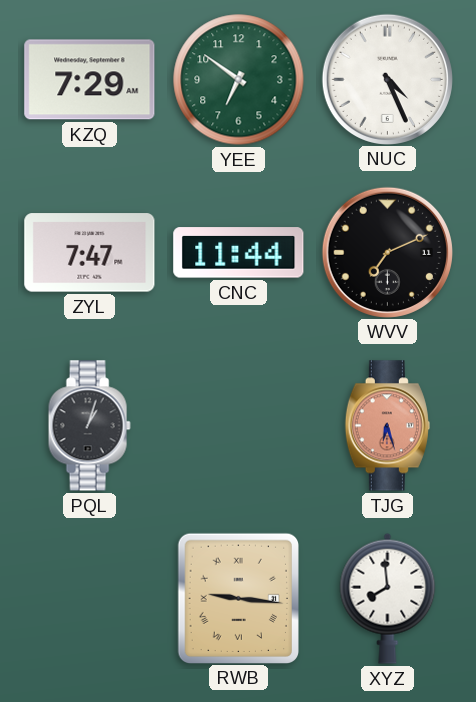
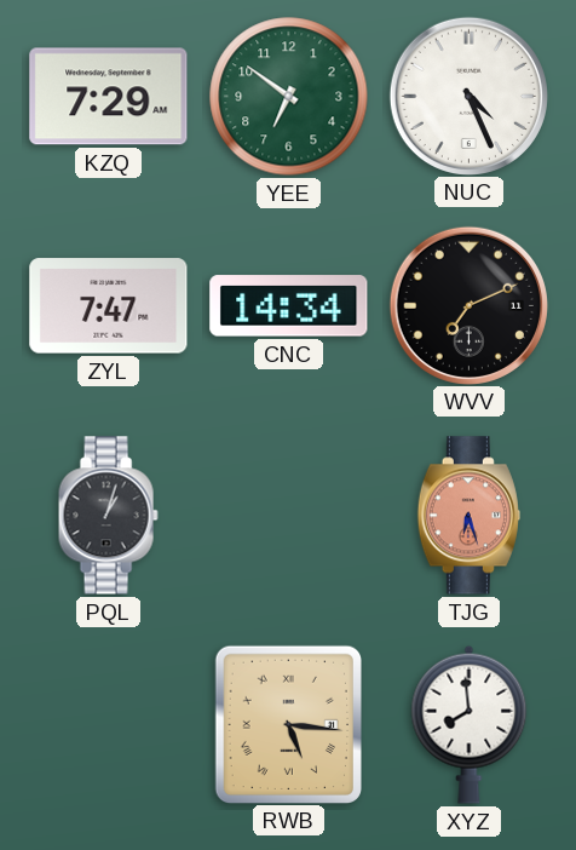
CNC: 11:44 -> 14:34
RWB: 9:16 -> 5:16
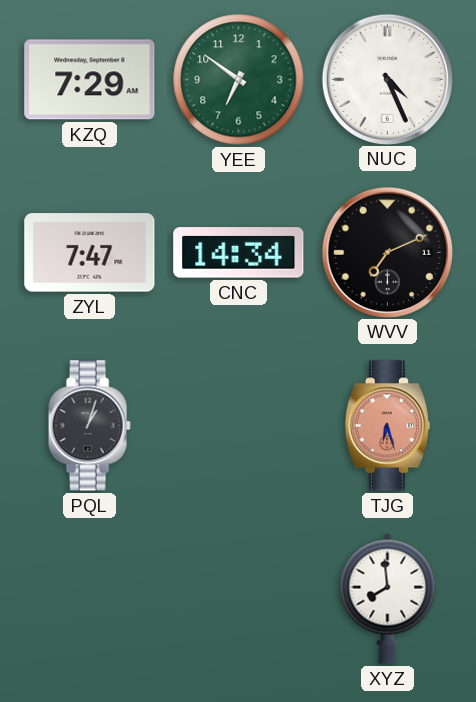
RWB: 5:16 -> none
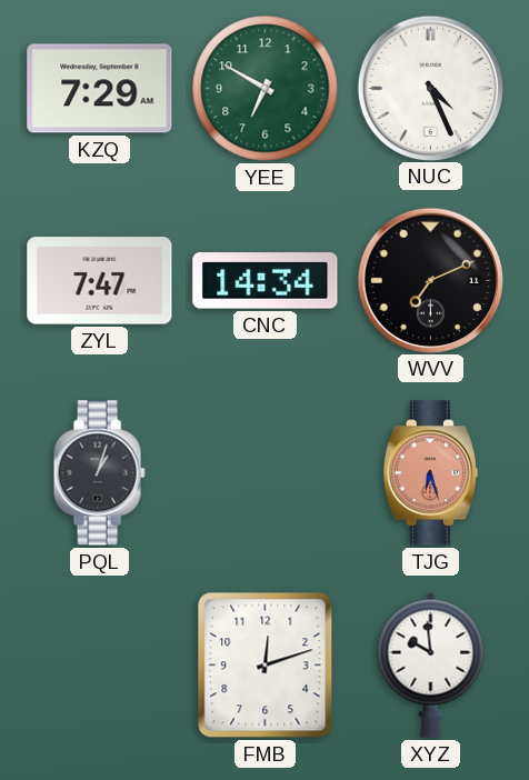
YEE: 6:51 -> 6:50
FMB: none -> 12:12
XYZ: 7:59 -> 9:59
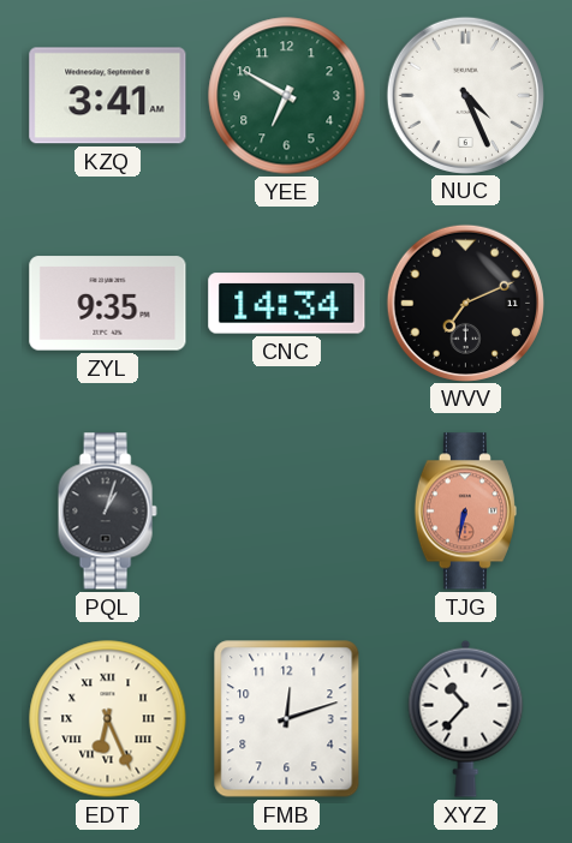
KZQ: 7:29 -> 3:41
ZYL: 7:47 -> 9:35
TJG: 6:27 -> 6:32
EDT: none -> 6:26
XYZ: 9:59 -> 10:37
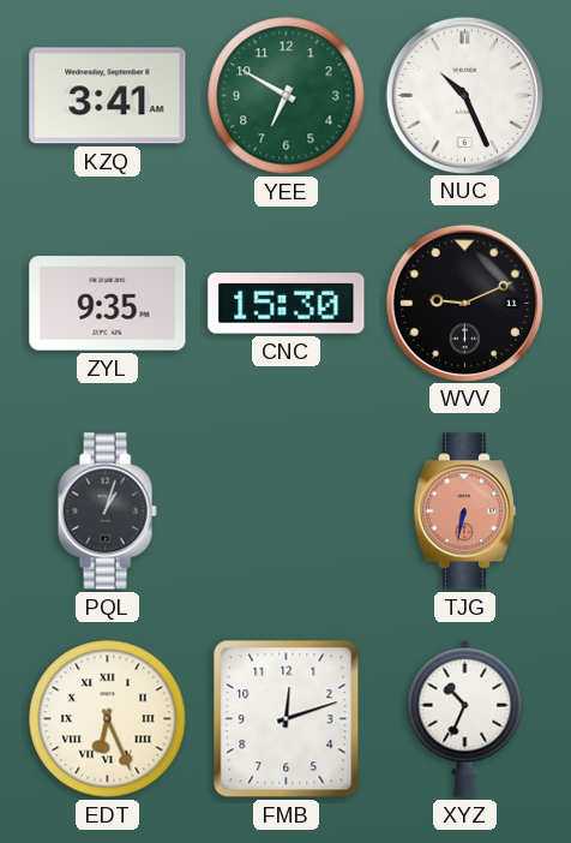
NUC: 4:26 -> 10:26
CNC: 14:34 -> 15:30
WVV: 7:11 -> 9:11
XYZ: 10:37 -> 10:34
